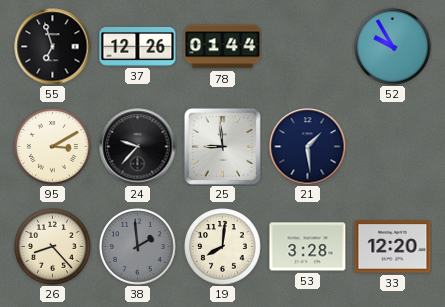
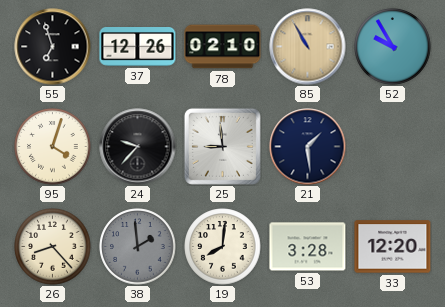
78: 01:44 -> 02:10
85: none -> 10:55
95: 3:10 -> 4:03
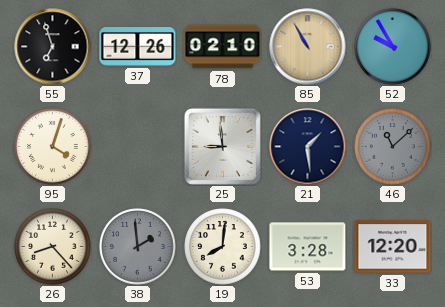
24: 9:37 -> none
46: none -> 11:08
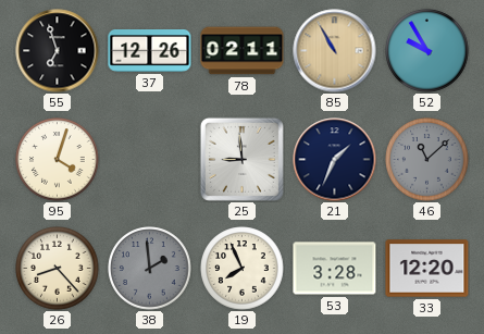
78: 02:10 -> 02:11
21: 1:29 -> 1:34
19: 8:01 -> 7:56
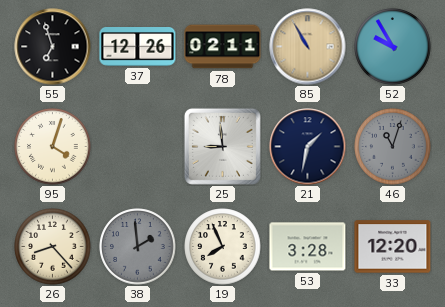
21: 1:34 -> 1:32
46: 11:08 -> 11:03
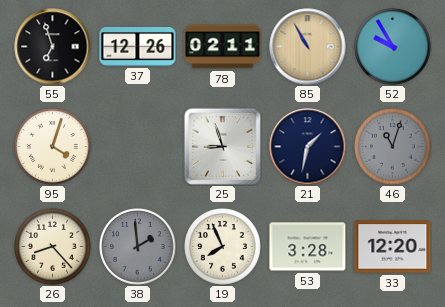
25: 8:59 -> 8:57
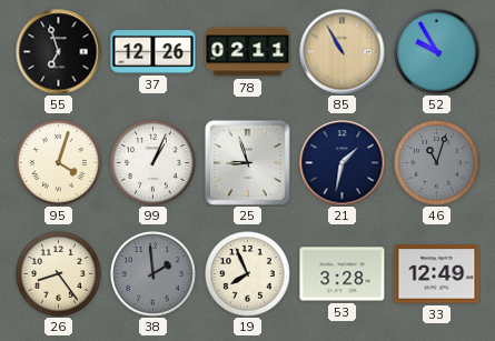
99: none -> 1:04
26: 8:23 -> 8:24
33: 12:20 -> 12:49
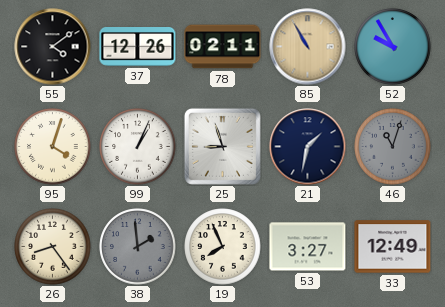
55: 6:57 -> 4:09
53: 3:28 -> 3:27
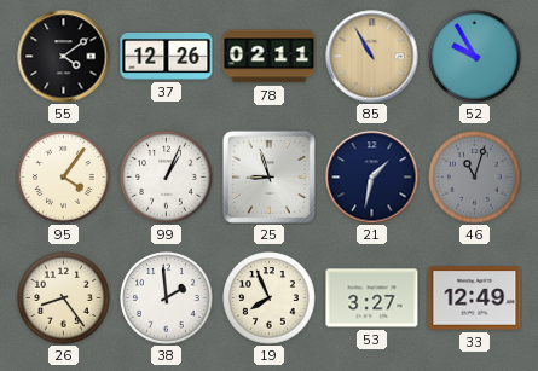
95: 4:03 -> 4:06
38 dial: grey -> white
